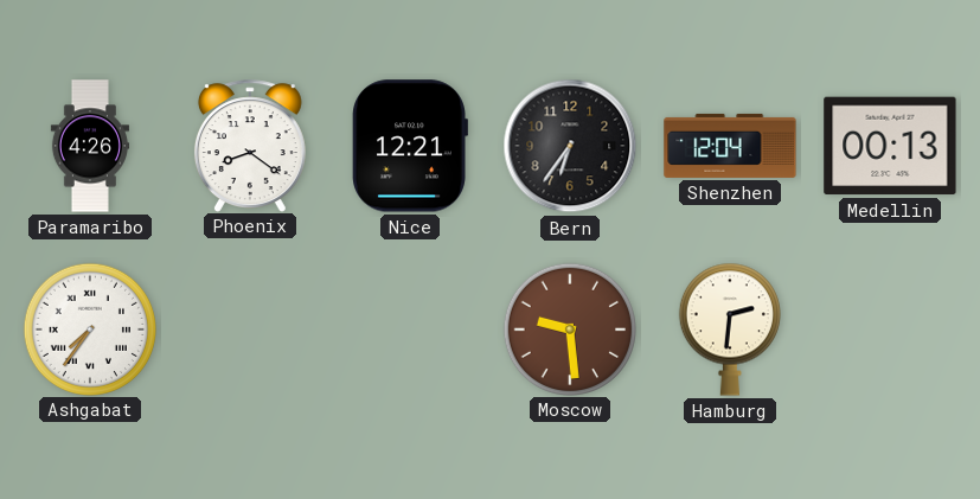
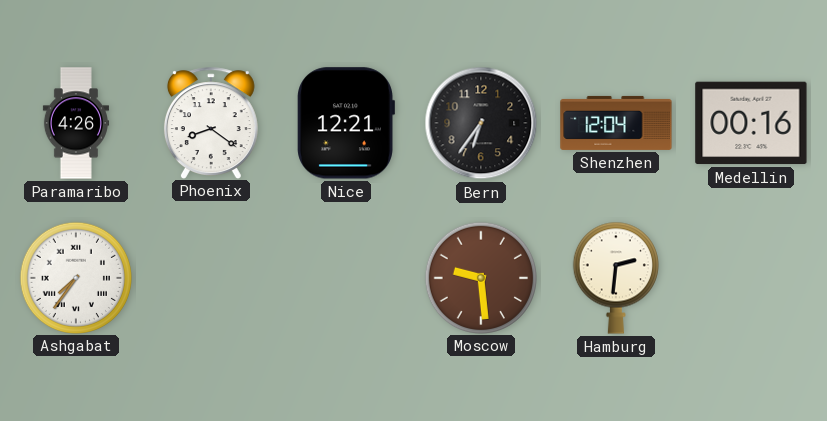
Medellin: 00:13 -> 00:16
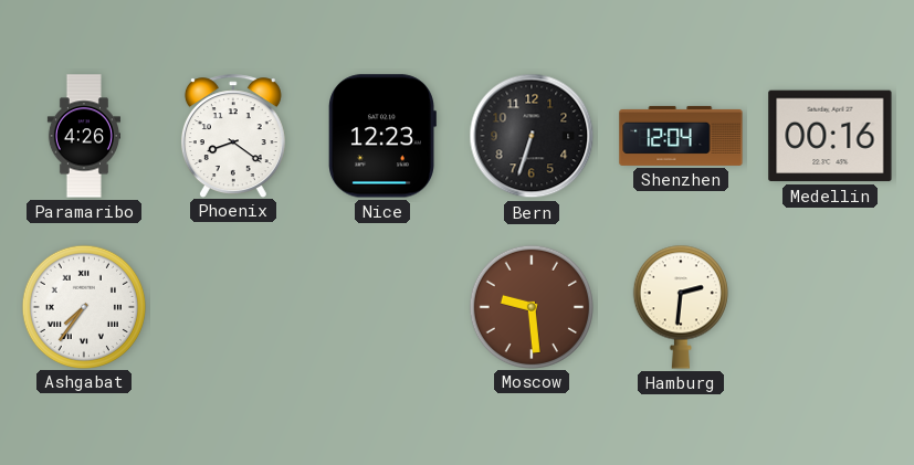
Nice: 12:21 -> 12:23
Bern: 6:36 -> 6:33
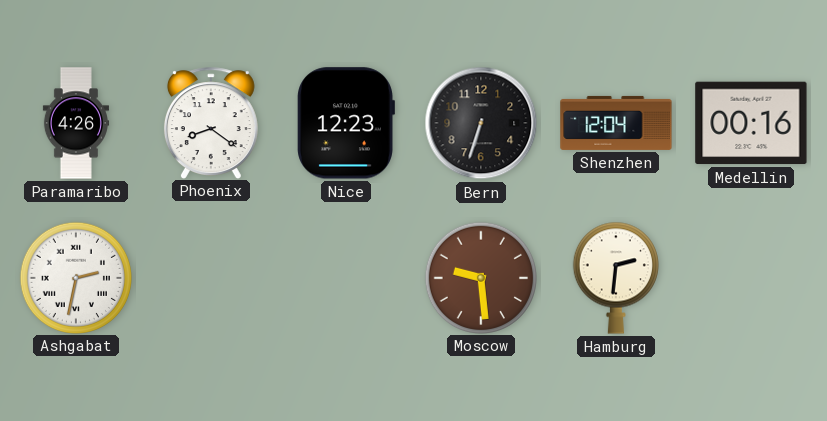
Ashgabat: 7:36 -> 2:32
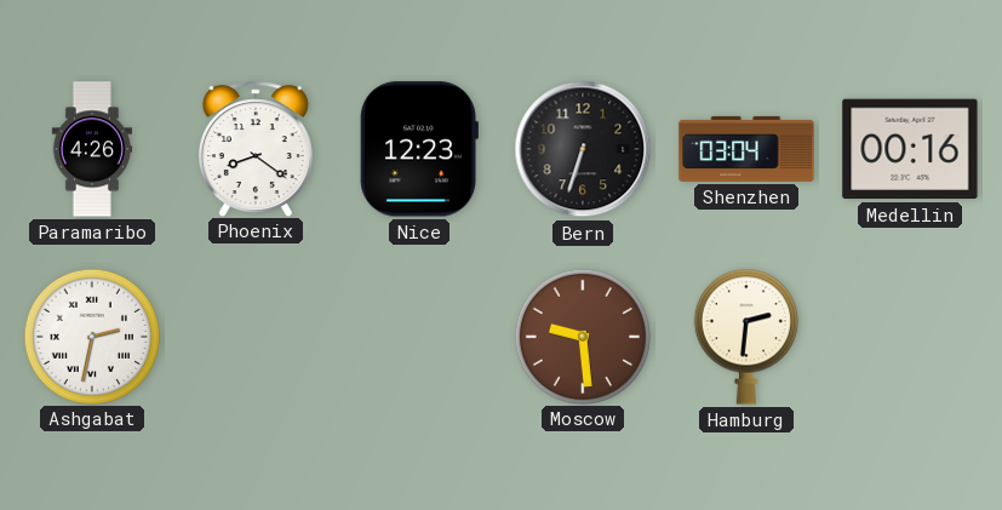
Shenzhen: 12:04 -> 03:04
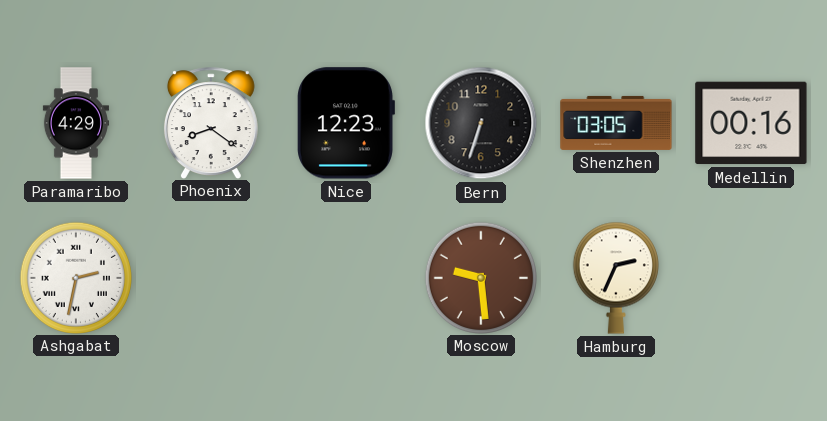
Paramaribo: 4:26 -> 4:29
Shenzhen: 03:04 -> 03:05
Hamburg: 2:31 -> 2:34
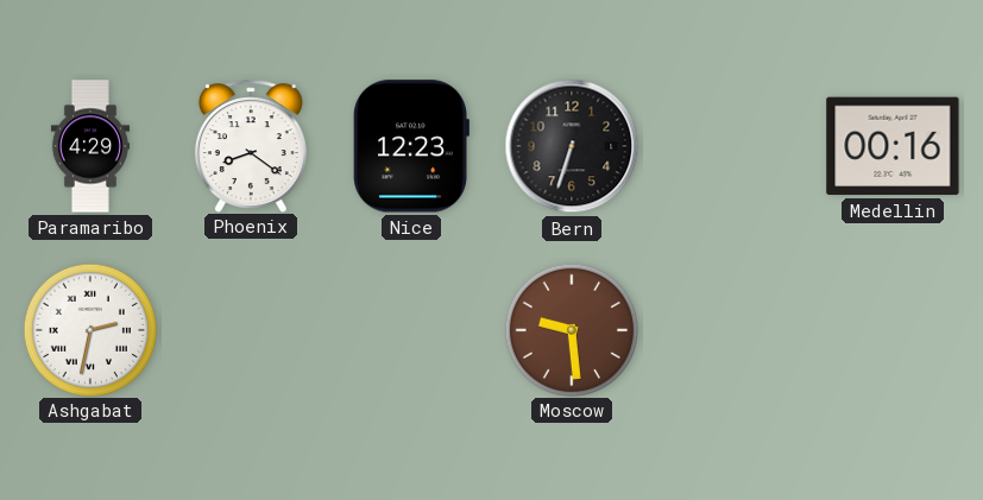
Shenzhen: 03:05 -> none
Hamburg: 2:34 -> none
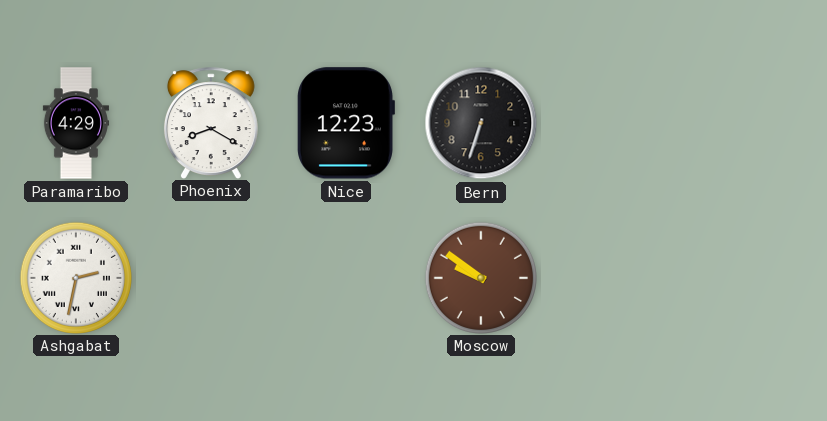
Phoenix: 8:21 -> 8:20
Medellin: 00:16 -> none
Moscow: 9:29 -> 9:51
